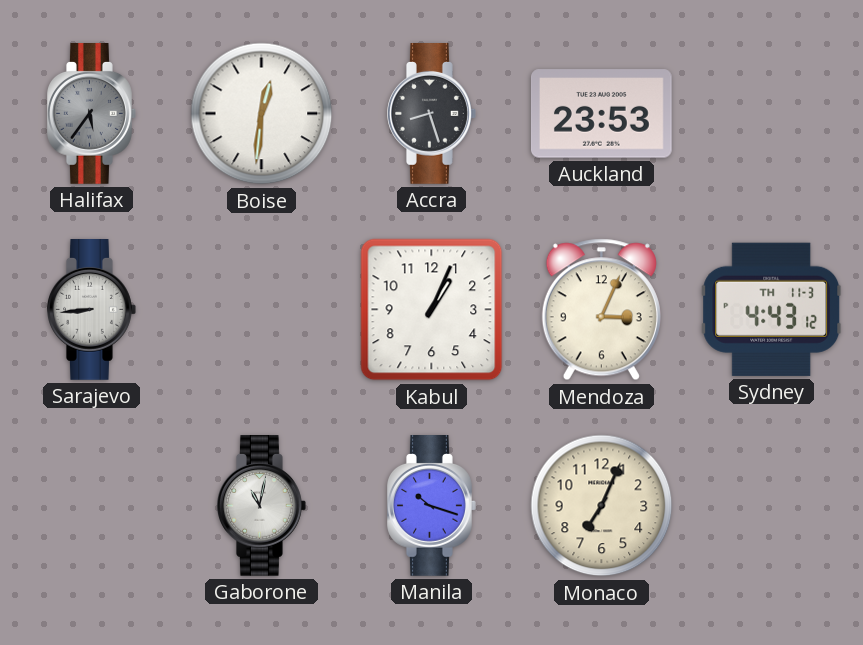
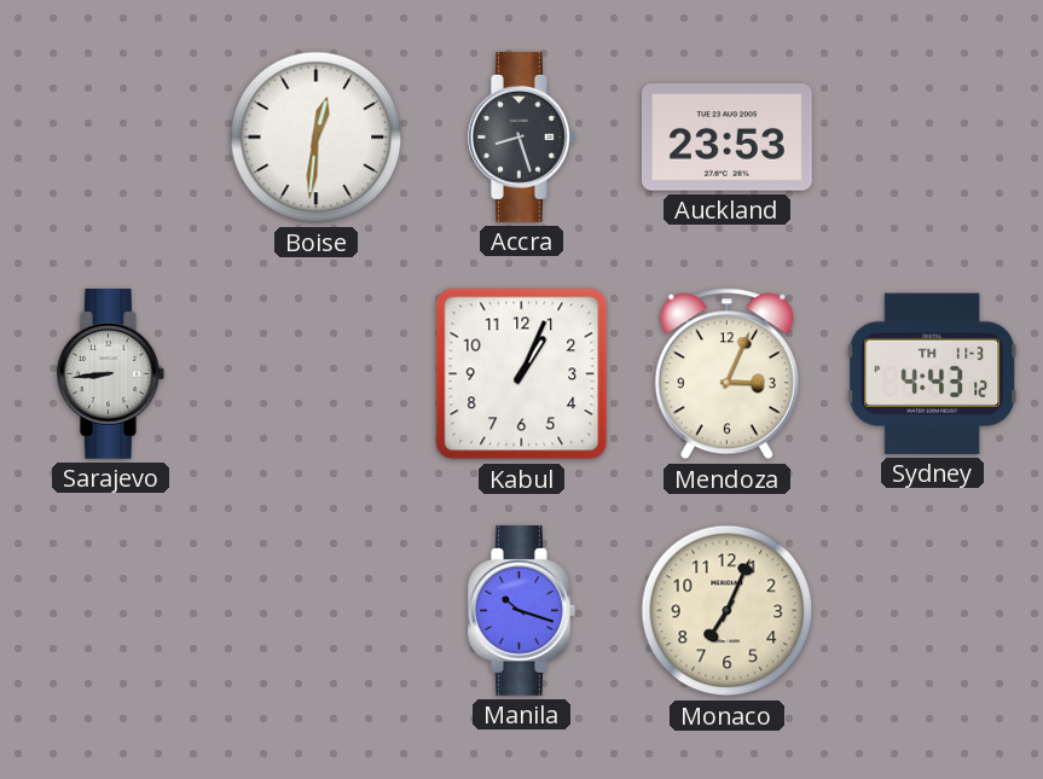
Halifax: 5:36 -> none
Gaborone: 11:02 -> none
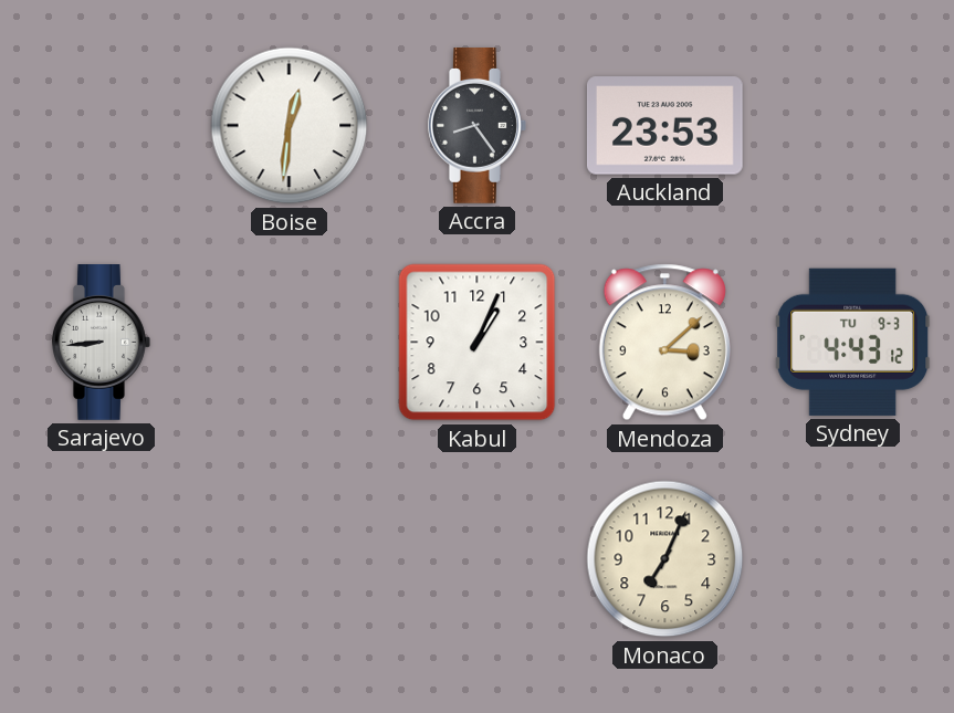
Accra: 8:27 -> 8:24
Mendoza: 3:04 -> 3:08
Sydney date: TH 11-3 -> TU 9-3
Manila: 10:18 -> none
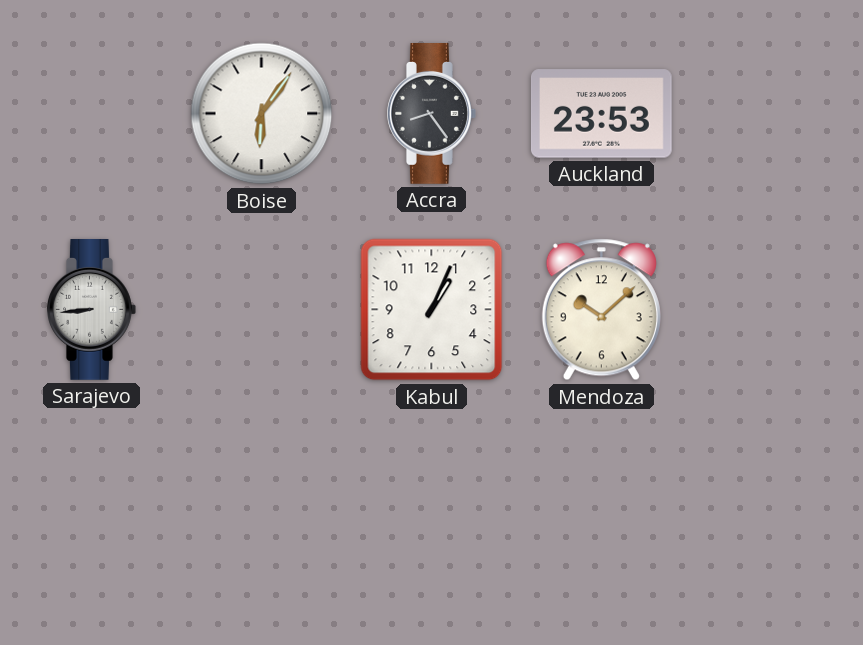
Boise: 12:31 -> 6:06
Mendoza: 3:08 -> 10:08
Sydney: 4:43 -> none
Monaco: 7:04 -> none
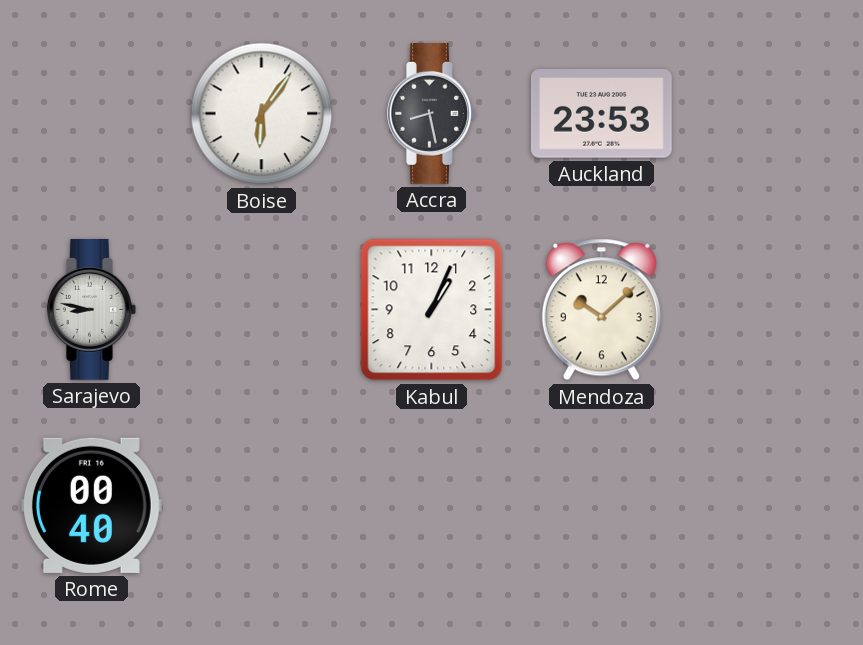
Accra: 8:24 -> 8:28
Sarajevo: 8:44 -> 8:47
Rome: none -> 00:40
